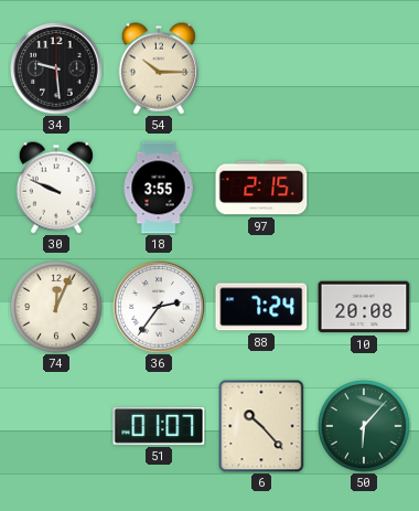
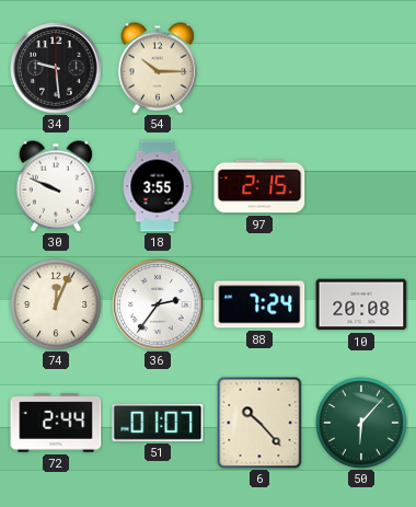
72: none -> 2:44
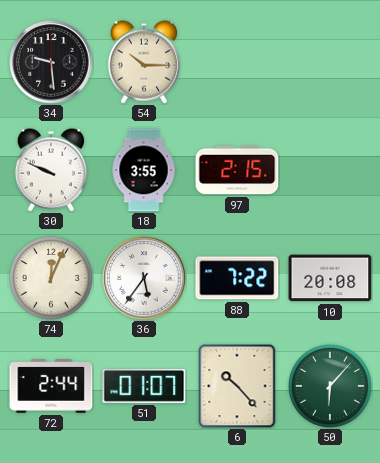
36: 2:36 -> 5:36
88: 7:24 -> 7:22
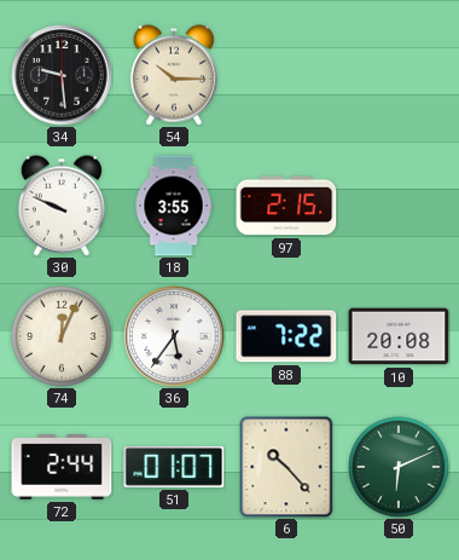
50: 6:07 -> 6:11
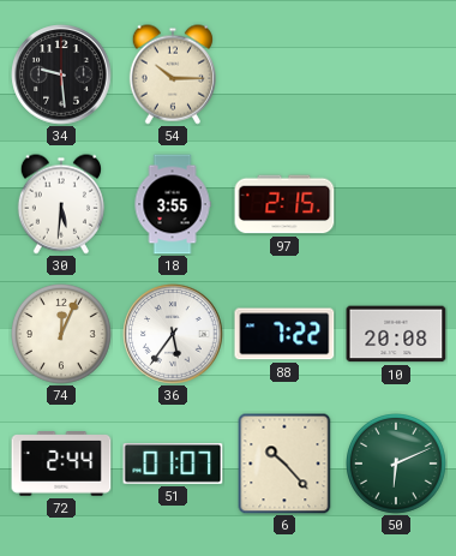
30: 9:49 -> 5:31
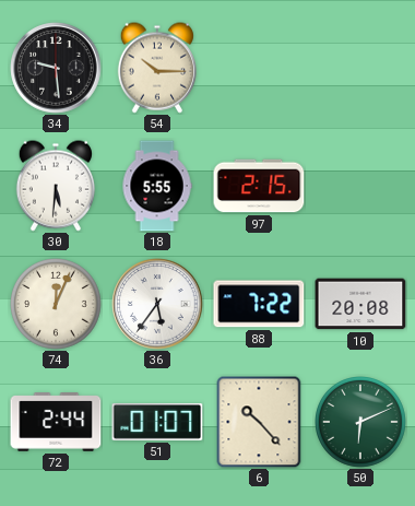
18: 3:55 -> 5:55
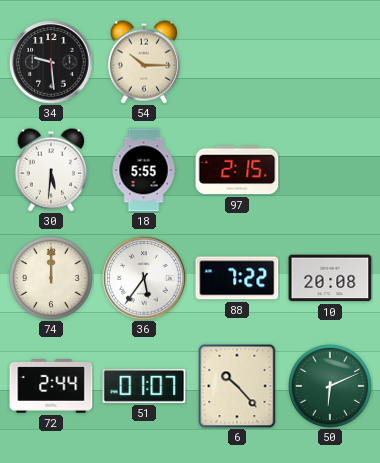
74: 12:04 -> 12:00
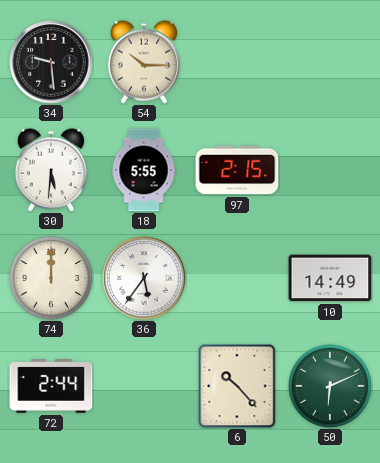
88: 7:22 -> none
10: 20:08 -> 14:49
51: 01:07 -> none
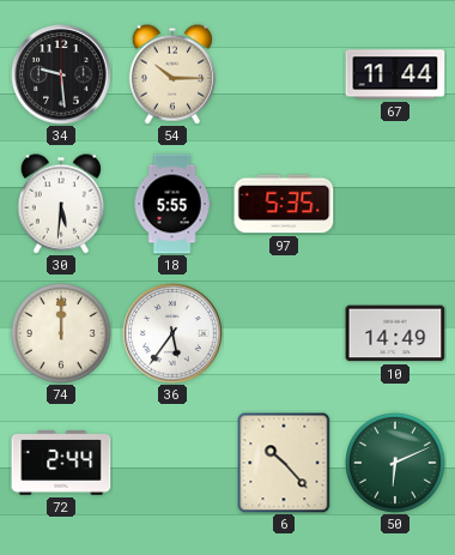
67: none -> 11:44
97: 2:15 -> 5:35
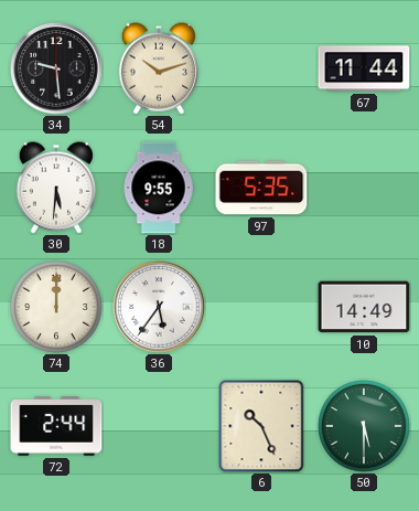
54: 10:15 -> 10:12
18: 5:55 -> 9:55
6: 10:23 -> 10:26
50: 6:11 -> 5:30
